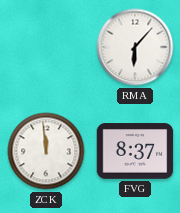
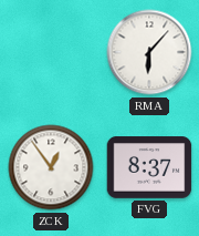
ZCK: 11:59 -> 12:54
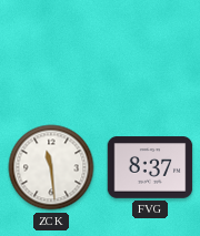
RMA: 6:07 -> none
ZCK: 12:54 -> 11:29
